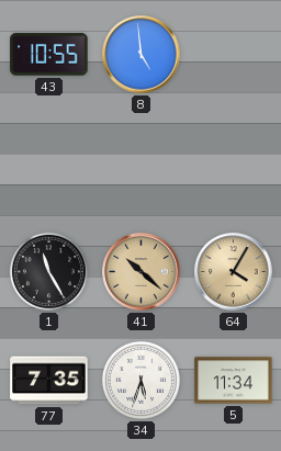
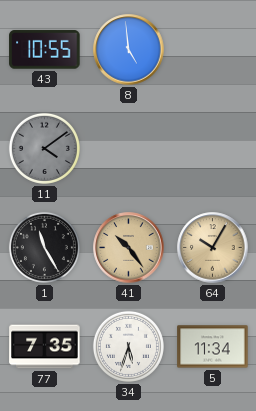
11: none -> 4:09
41: 10:22 -> 10:24
64: 4:05 -> 10:05
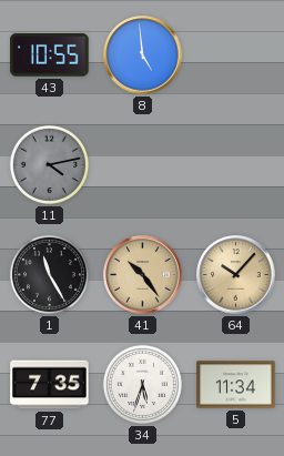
11: 4:09 -> 4:13
64: 10:05 -> 10:07
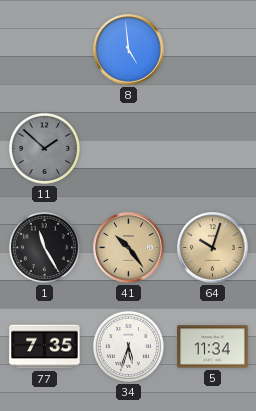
43: 10:55 -> none
11: 4:13 -> 1:52
64: 10:07 -> 10:03
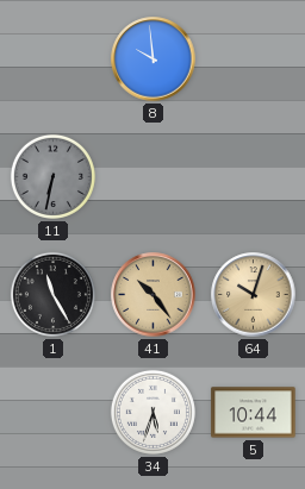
8: 4:59 -> 9:59
11: 1:52 -> 6:32
77: 7:35 -> none
5: 11:34 -> 10:44
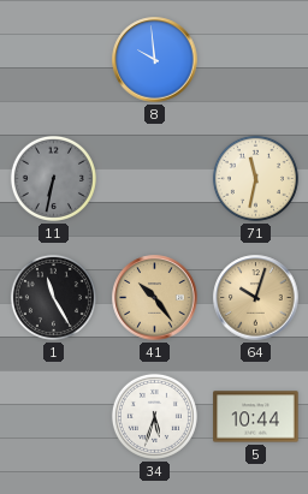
71: none -> 11:32
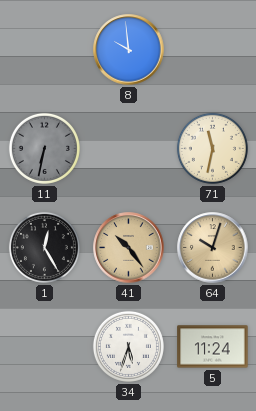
1: 11:25 -> 12:25
5: 10:44 -> 11:24
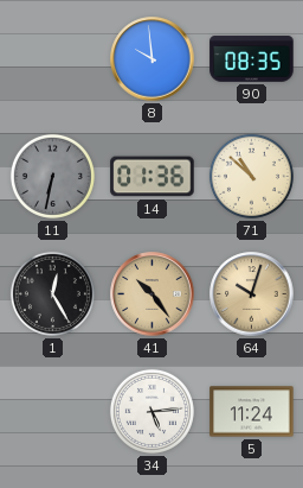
90: none -> 08:35
14: none -> 01:36
71: 11:32 -> 10:52
34: 5:33 -> 5:14
